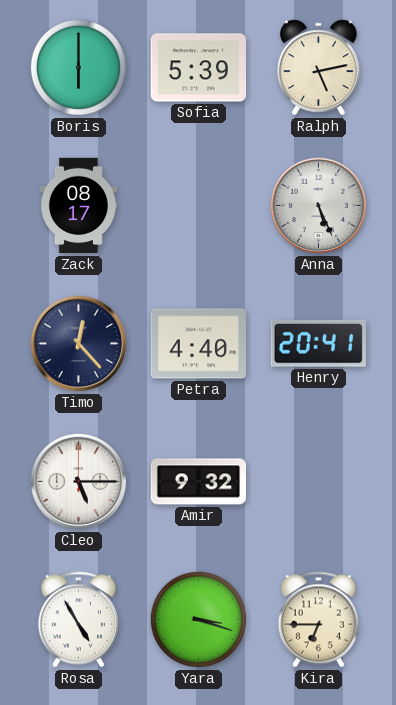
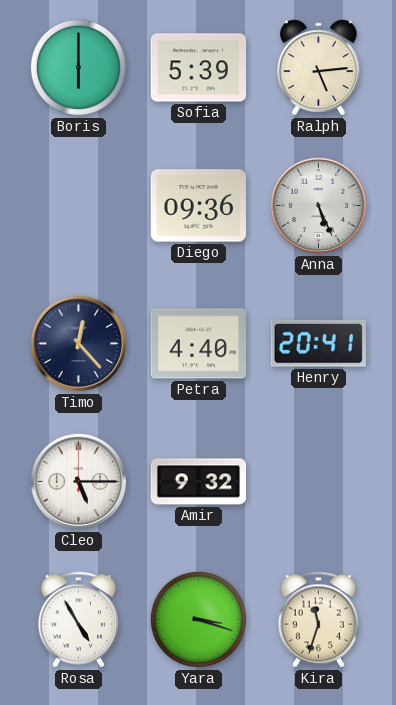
Ralph: 5:13 -> 5:14
Zack: 08:17 -> none
Diego: none -> 09:36
Kira: 6:45 -> 11:33
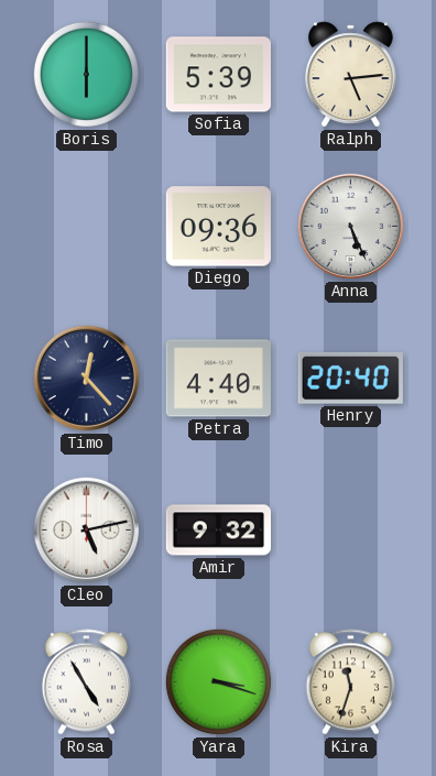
Henry: 20:41 -> 20:40
Cleo: 5:15 -> 5:13
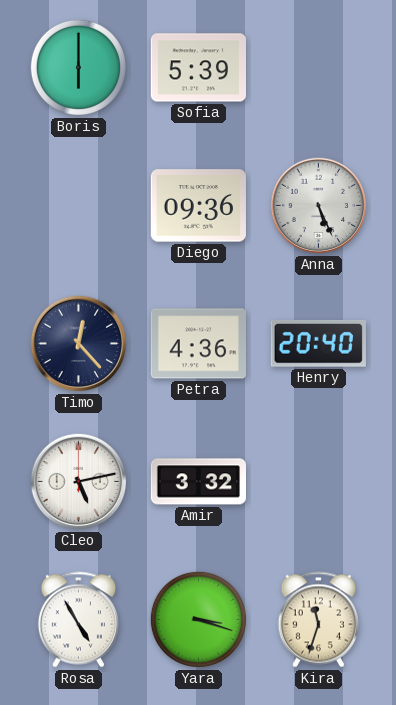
Ralph: 5:14 -> none
Petra: 4:40 -> 4:36
Amir: 9:32 -> 3:32
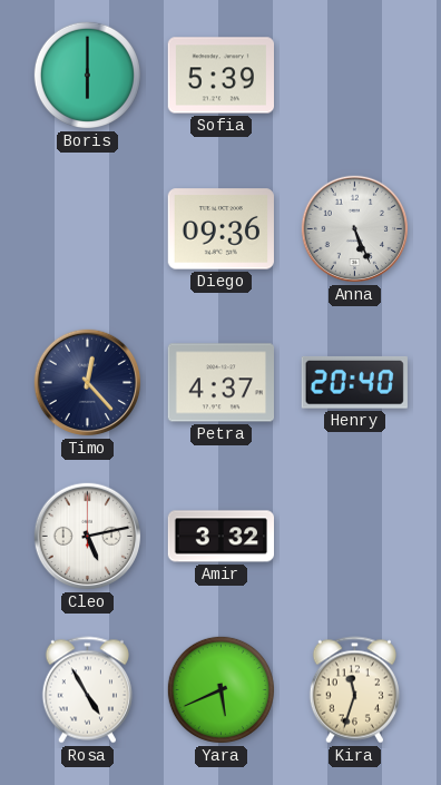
Petra: 4:36 -> 4:37
Yara: 3:18 -> 5:41
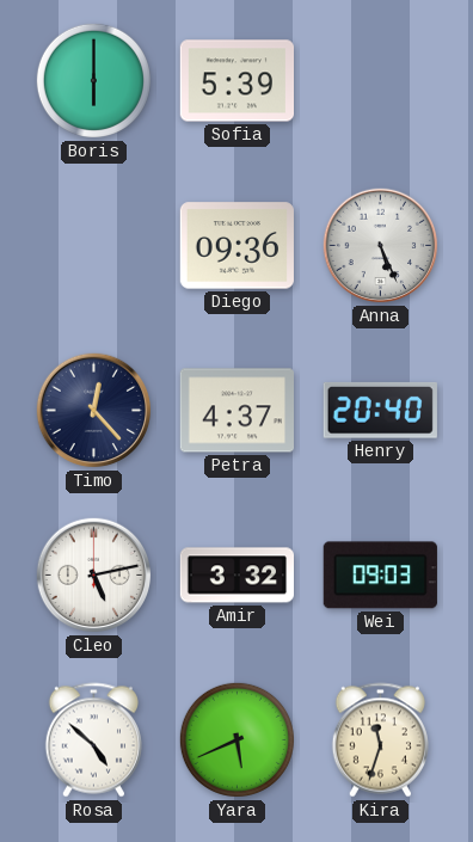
Wei: none -> 09:03
Rosa: 4:55 -> 4:52
